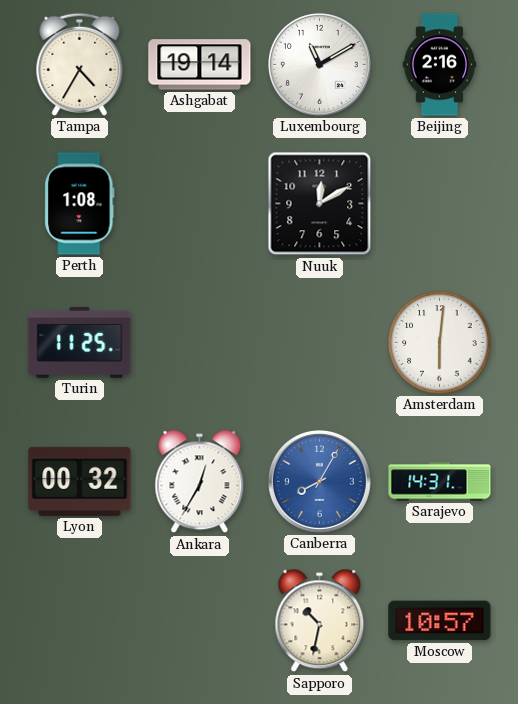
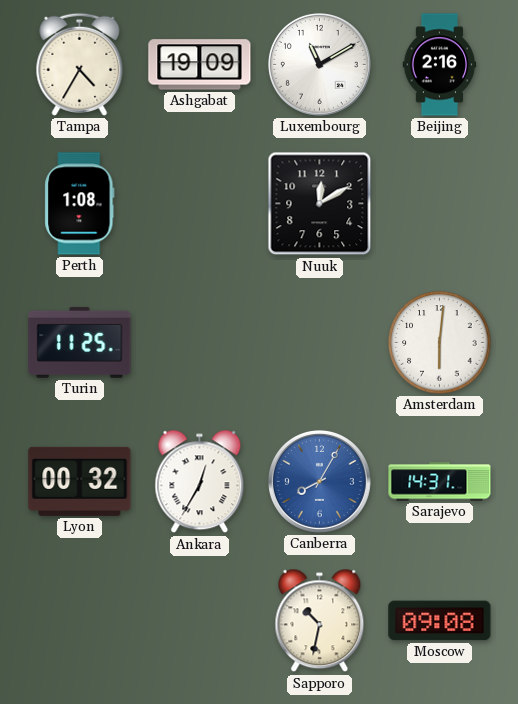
Ashgabat: 19:14 -> 19:09
Moscow: 10:57 -> 09:08
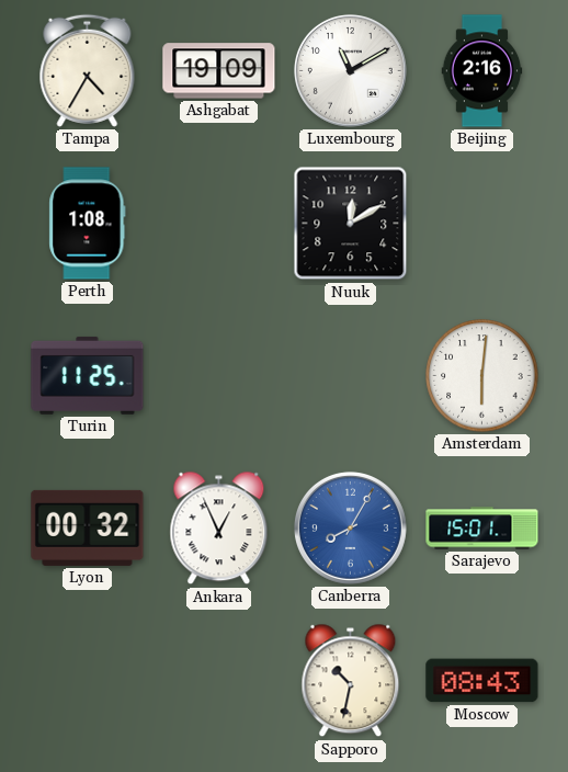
Ankara: 12:35 -> 12:56
Sarajevo: 14:31 -> 15:01
Moscow: 09:08 -> 08:43
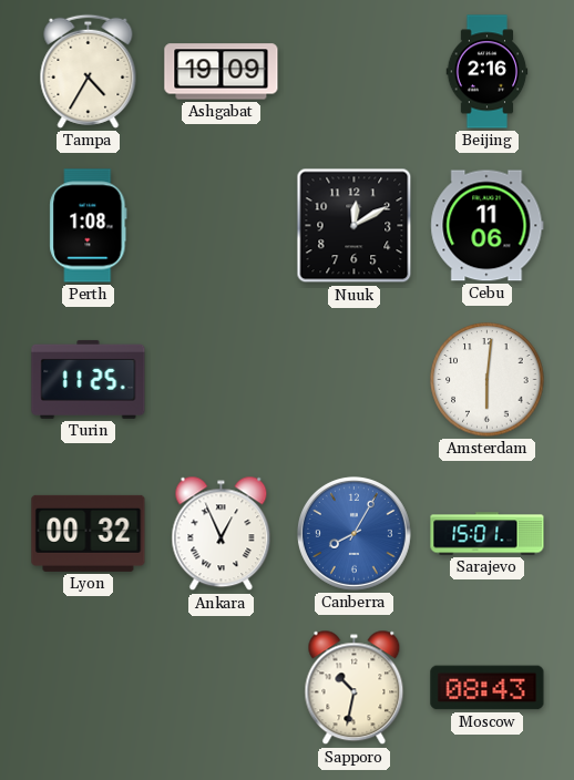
Luxembourg: 11:10 -> none
Cebu: none -> 11:06
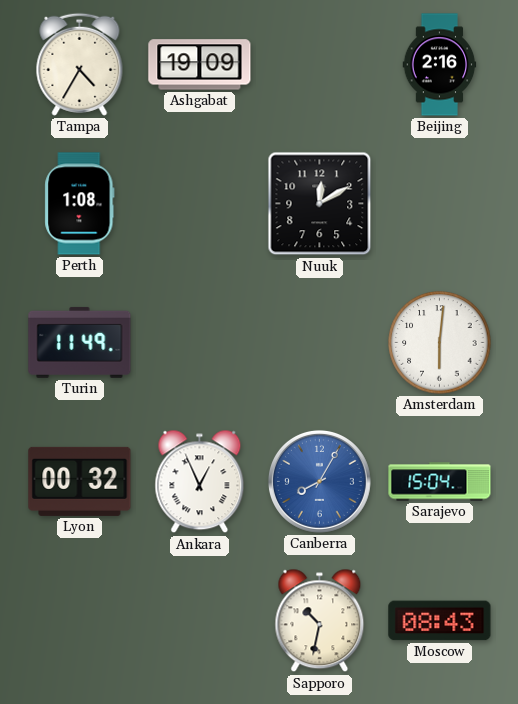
Cebu: 11:06 -> none
Turin: 11:25 -> 11:49
Sarajevo: 15:01 -> 15:04
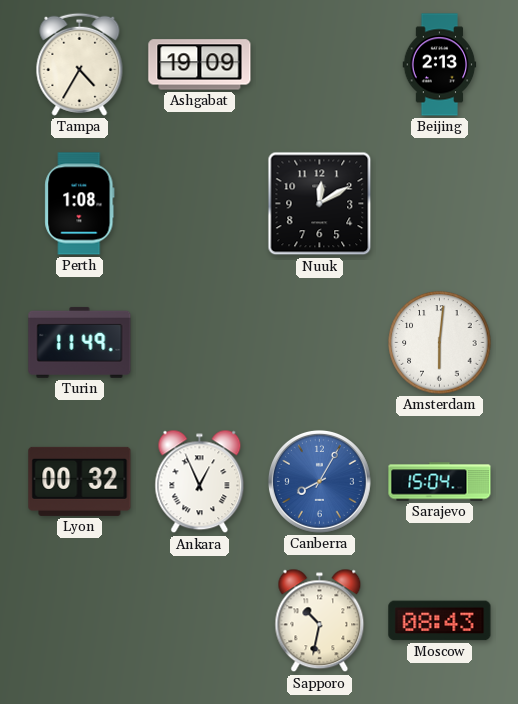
Beijing: 2:16 -> 2:13
